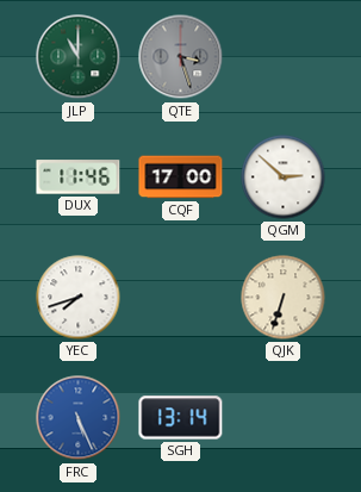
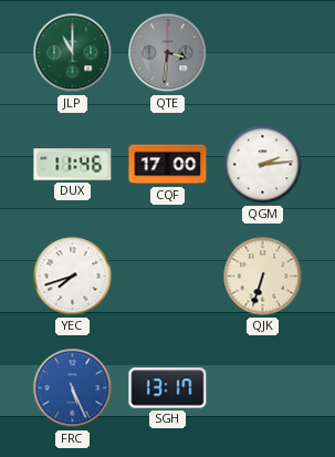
QTE: 3:27 -> 3:31
QGM: 2:52 -> 2:14
SGH: 13:14 -> 13:17
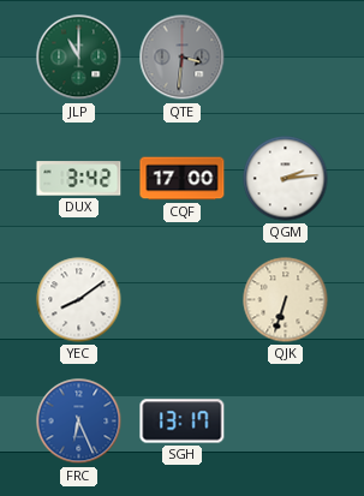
DUX: 11:46 -> 3:42
YEC: 7:42 -> 8:09
FRC: 5:26 -> 6:26
